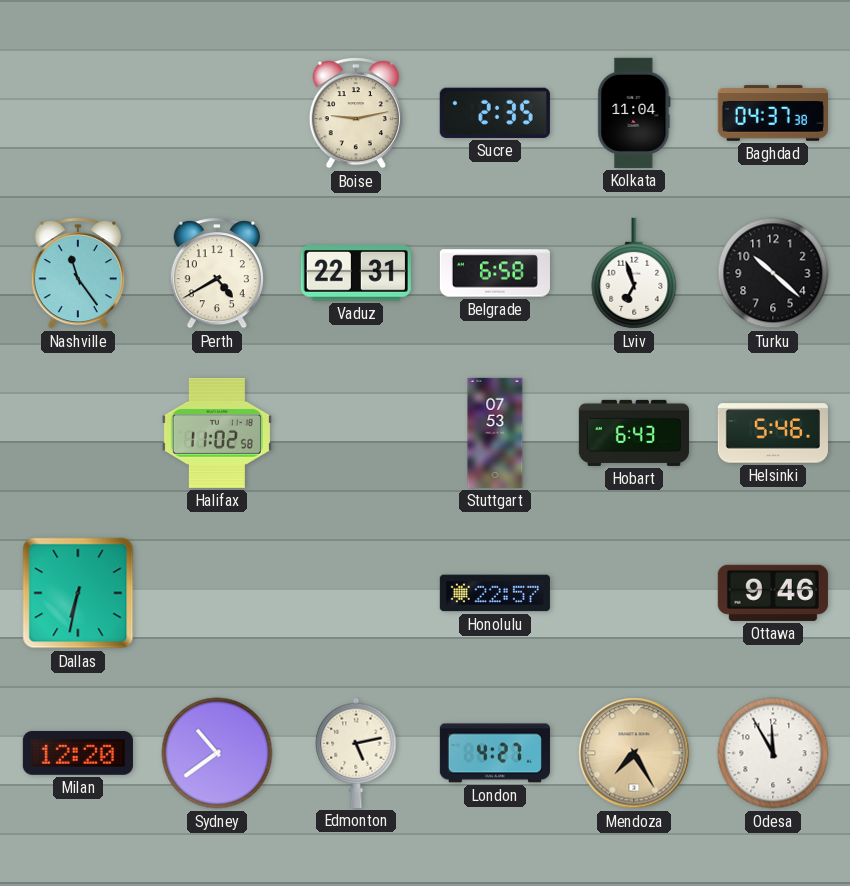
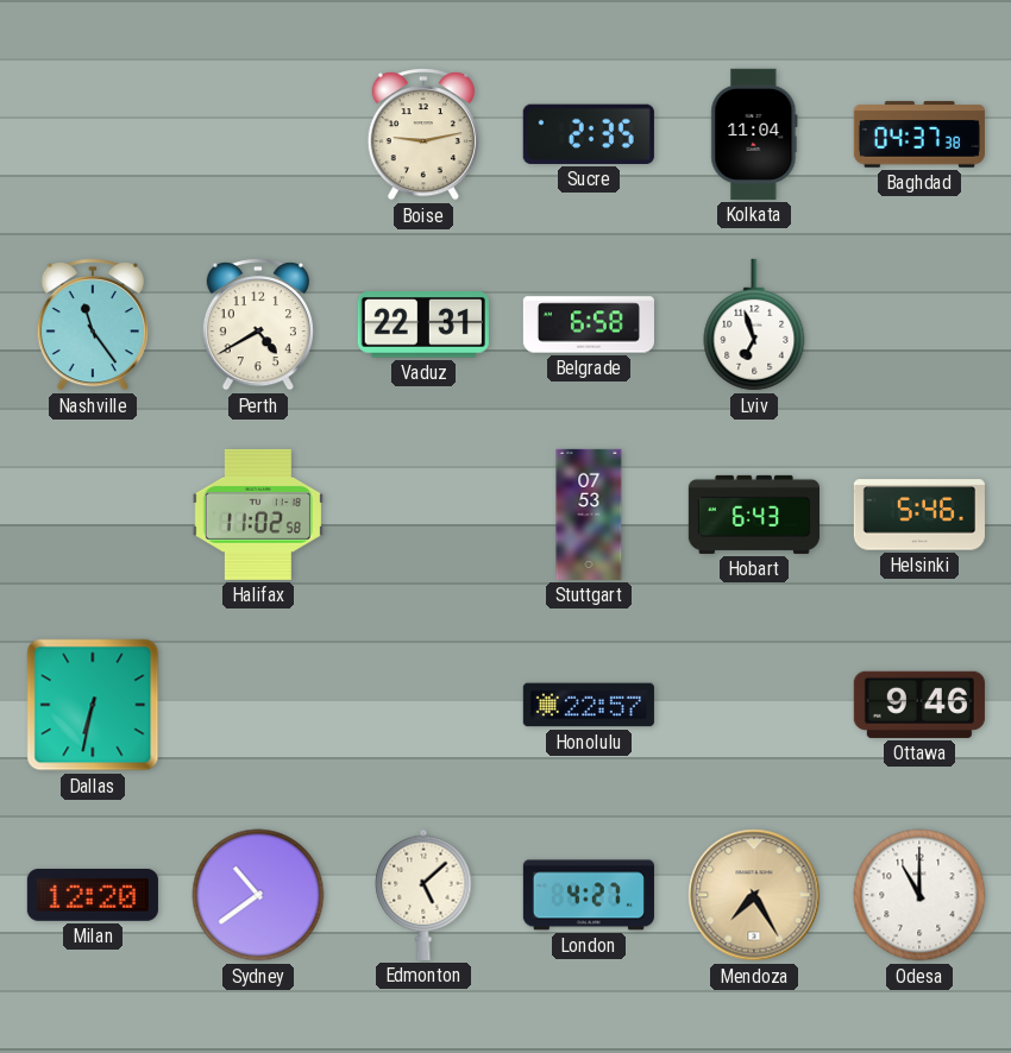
Turku: 10:22 -> none
Edmonton: 5:13 -> 5:08
Odesa: 11:55 -> 11:00
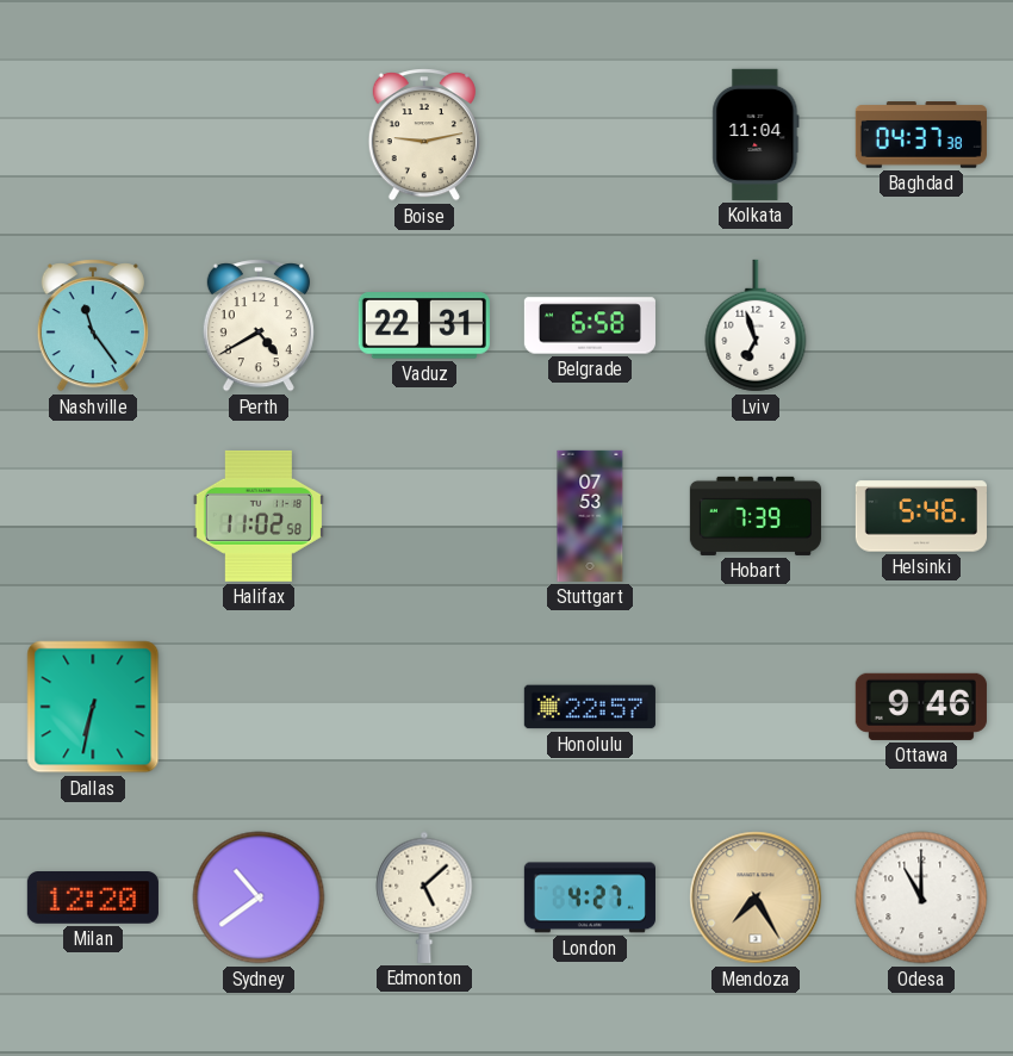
Sucre: 2:35 -> none
Hobart: 6:43 -> 7:39
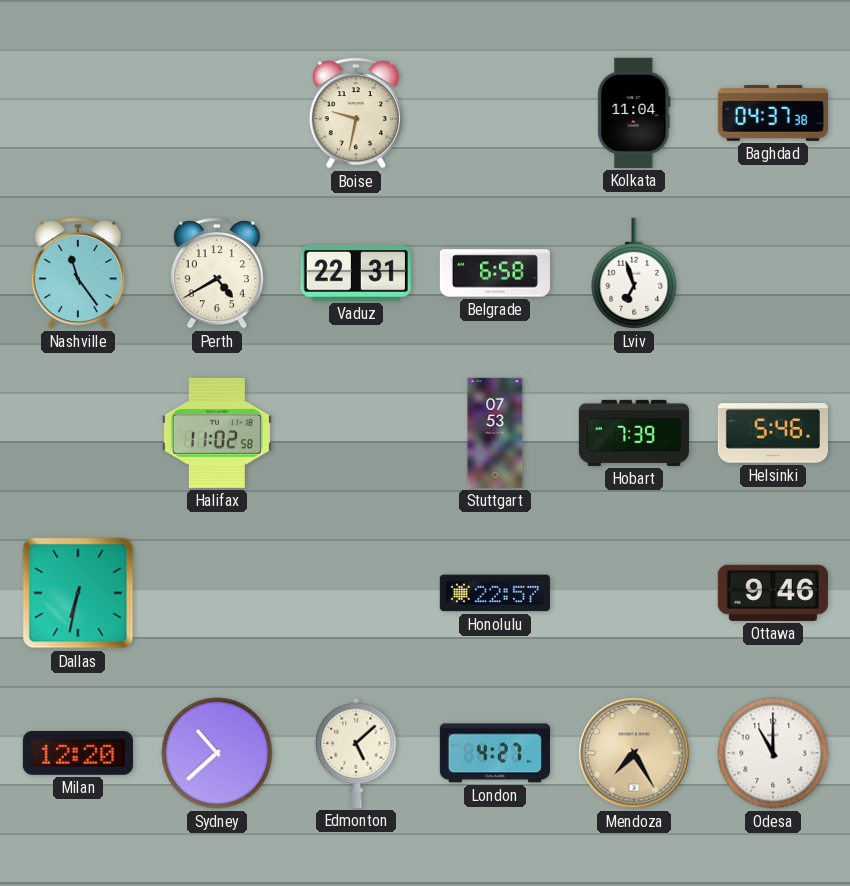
Boise: 9:13 -> 9:32
Sydney: 10:39 -> 10:38
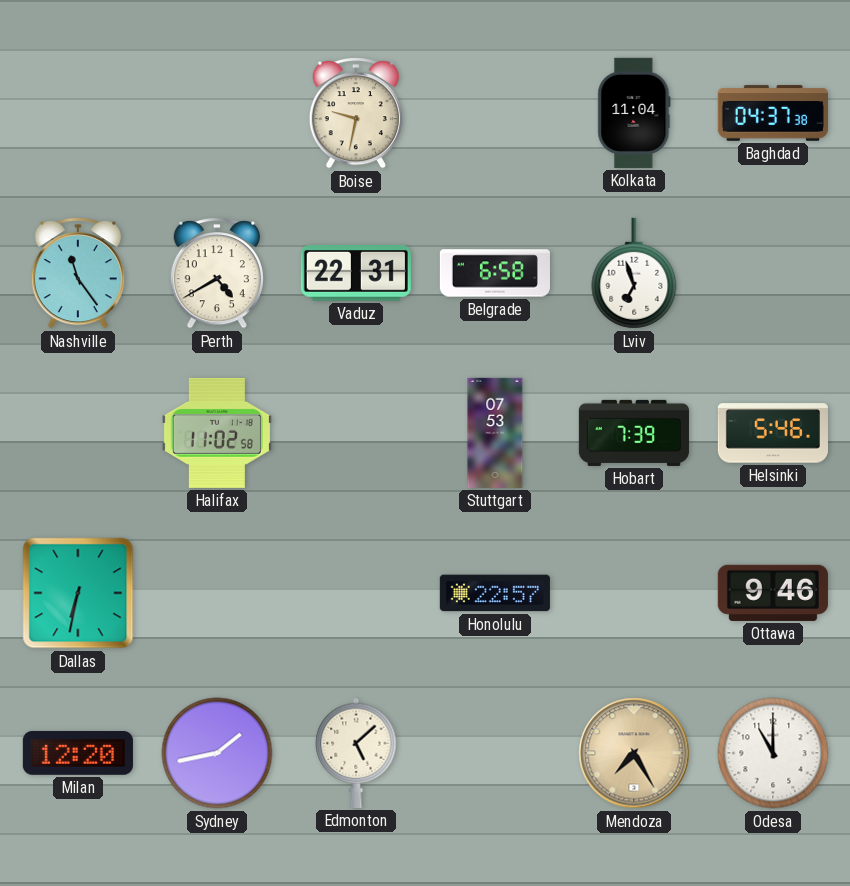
Sydney: 10:38 -> 1:43
London: 4:27 -> none
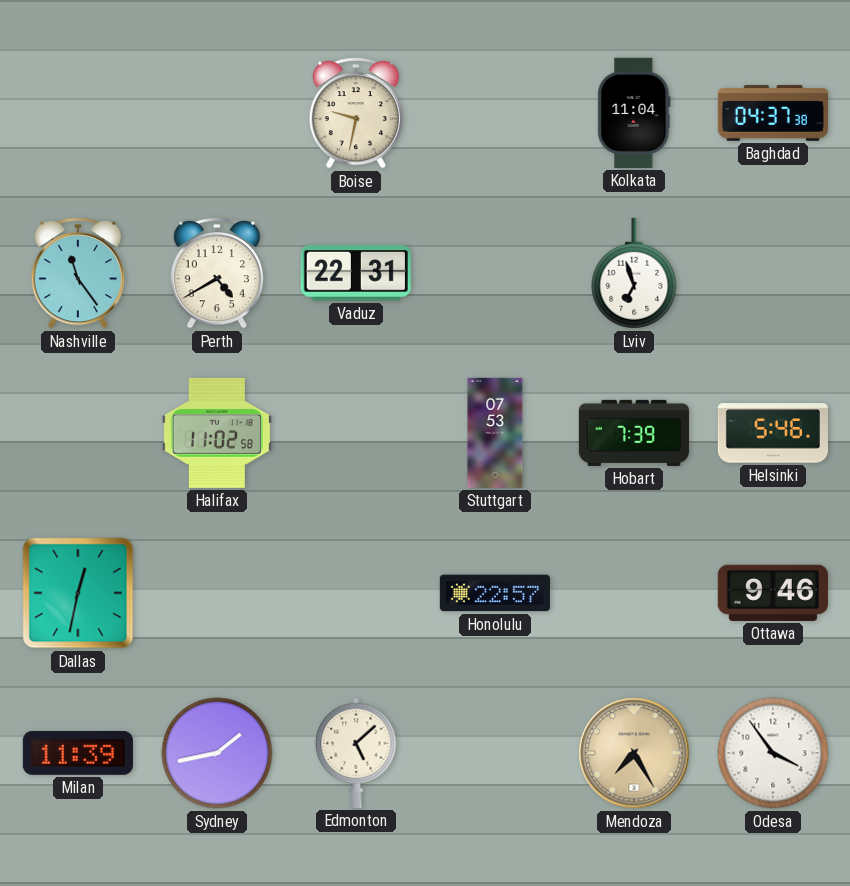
Belgrade: 6:58 -> none
Dallas: 6:32 -> 12:32
Milan: 12:20 -> 11:39
Odesa: 11:00 -> 3:54
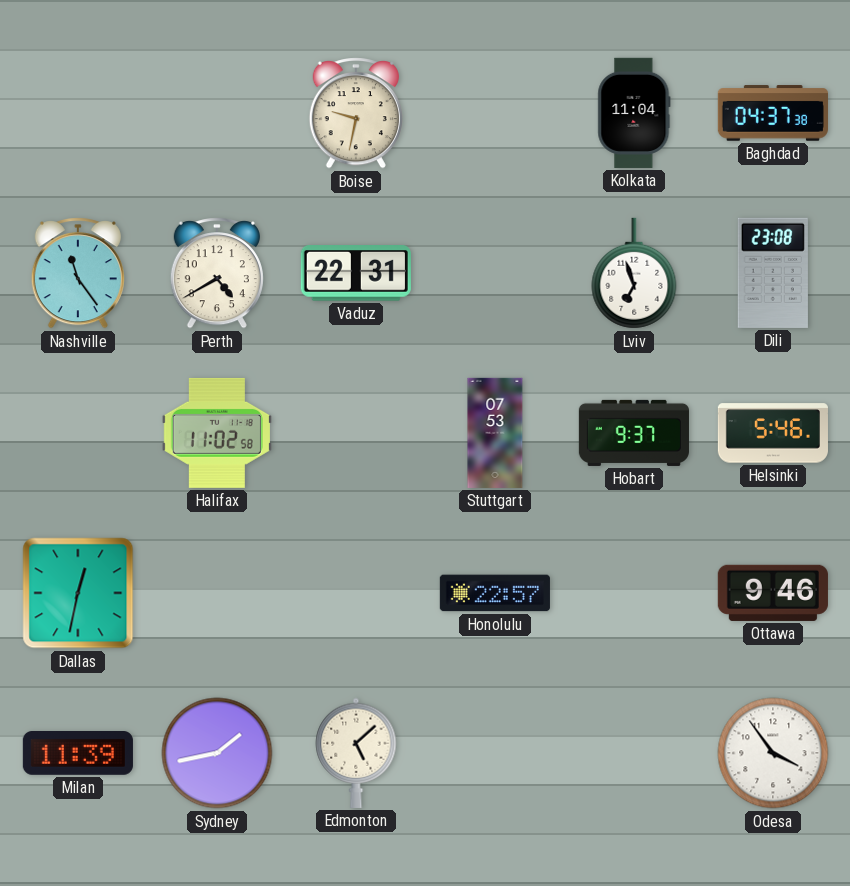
Dili: none -> 23:08
Hobart: 7:39 -> 9:37
Mendoza: 7:25 -> none
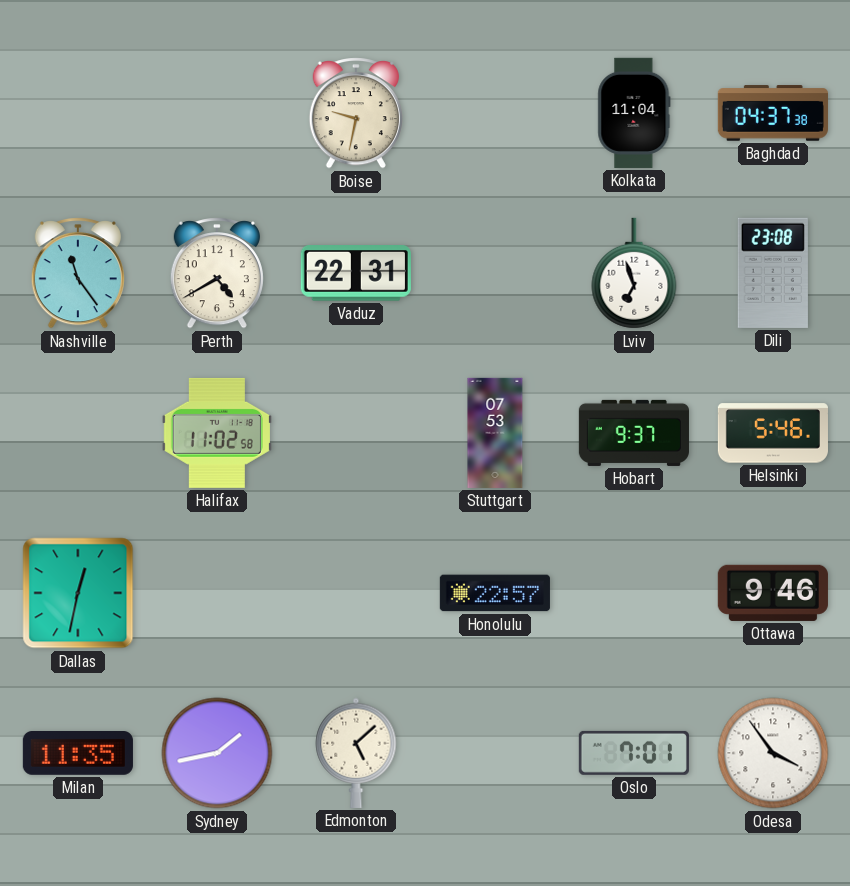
Milan: 11:39 -> 11:35
Oslo: none -> 7:01
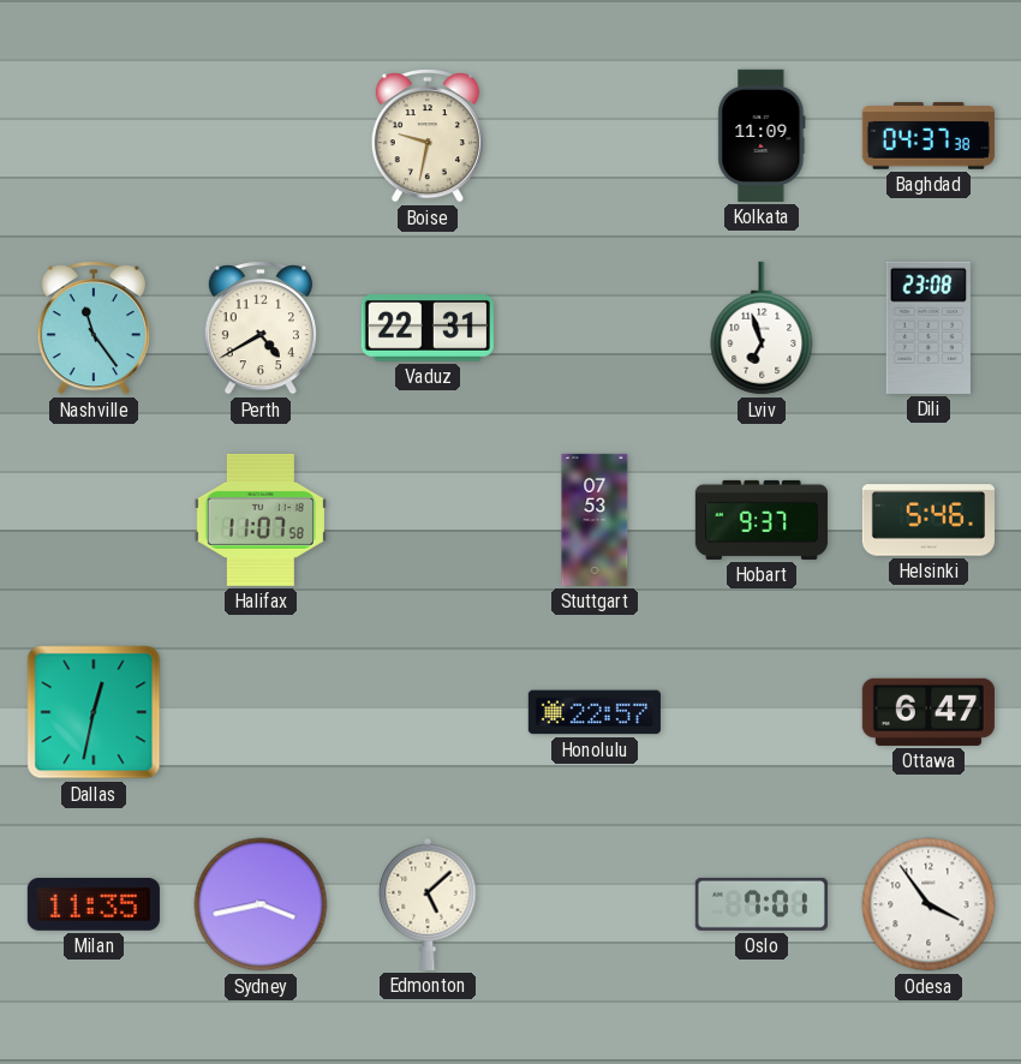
Kolkata: 11:04 -> 11:09
Halifax: 11:02 -> 11:07
Ottawa: 9:46 -> 6:47
Sydney: 1:43 -> 3:43
